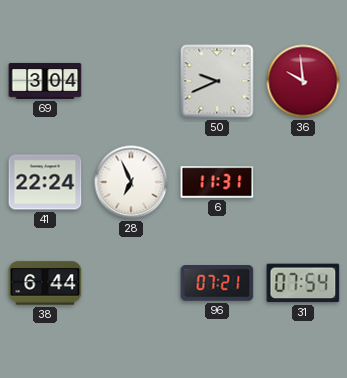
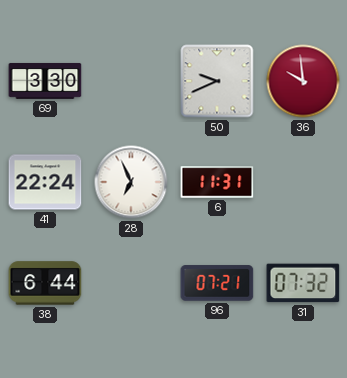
69: 3:04 -> 3:30
31: 07:54 -> 07:32
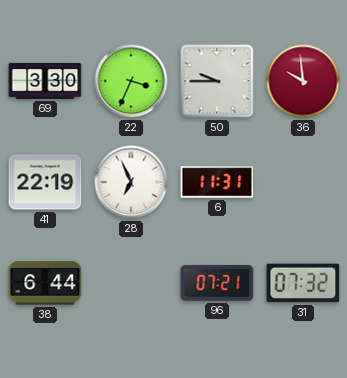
22: none -> 3:34
50: 9:41 -> 9:45
41: 22:24 -> 22:19
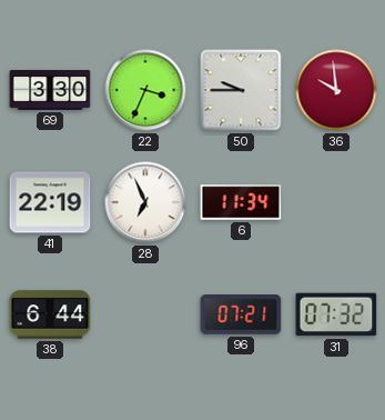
6: 11:31 -> 11:34
